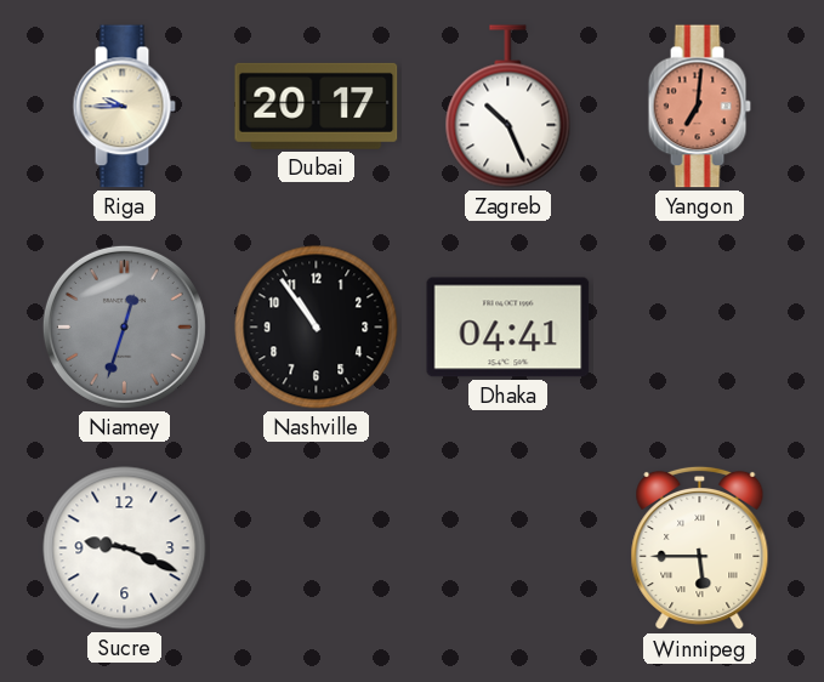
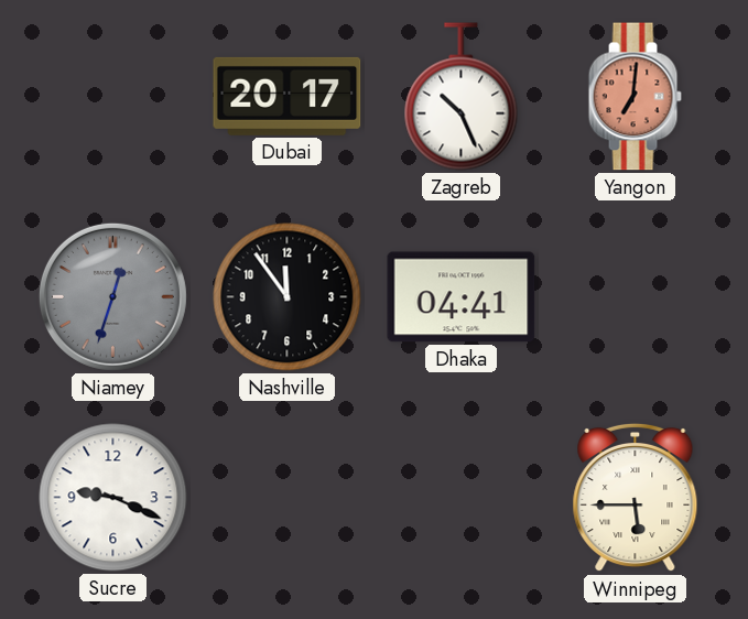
Riga: 9:45 -> none
Nashville: 10:54 -> 11:54
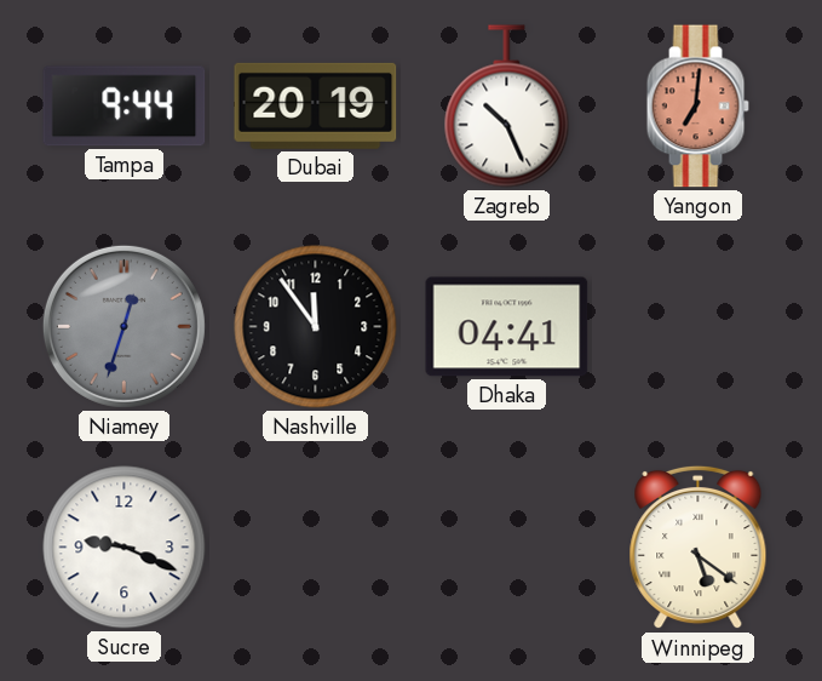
Tampa: none -> 9:44
Dubai: 20:17 -> 20:19
Winnipeg: 5:45 -> 5:21
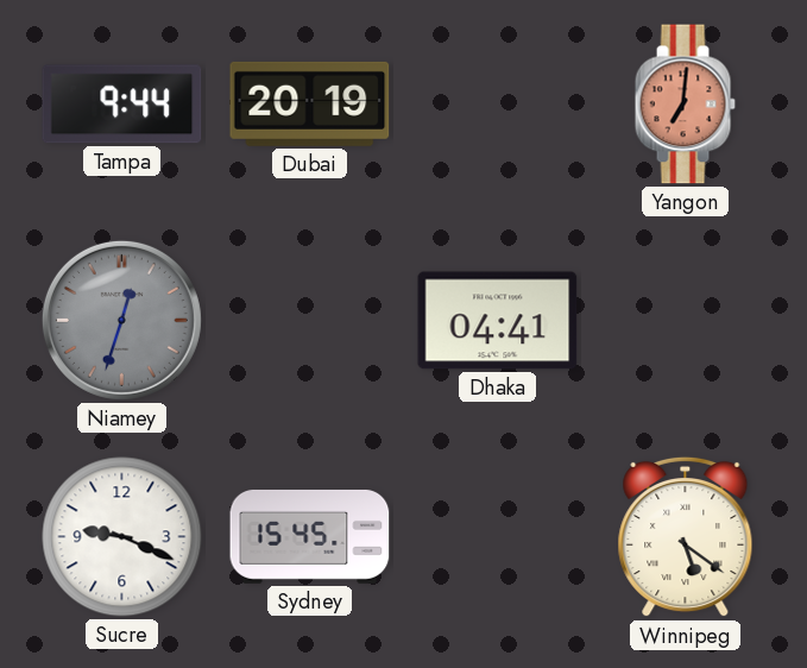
Zagreb: 10:26 -> none
Nashville: 11:54 -> none
Sydney: none -> 15:45
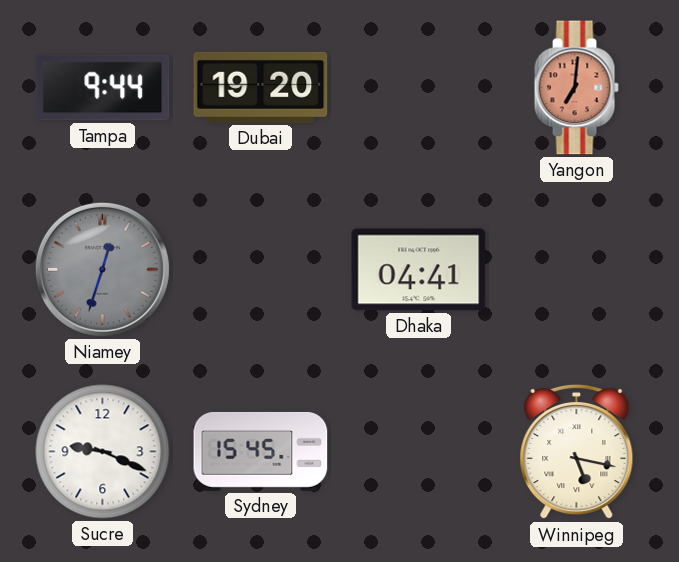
Dubai: 20:19 -> 19:20
Winnipeg: 5:21 -> 5:17
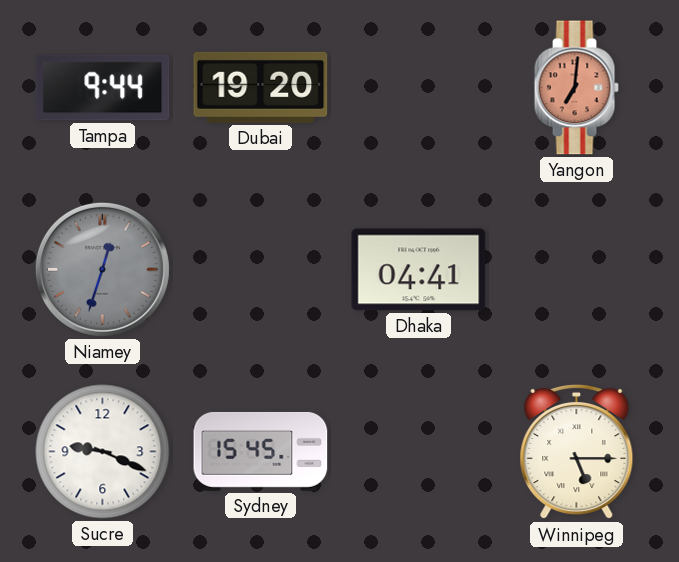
Winnipeg: 5:17 -> 5:15
